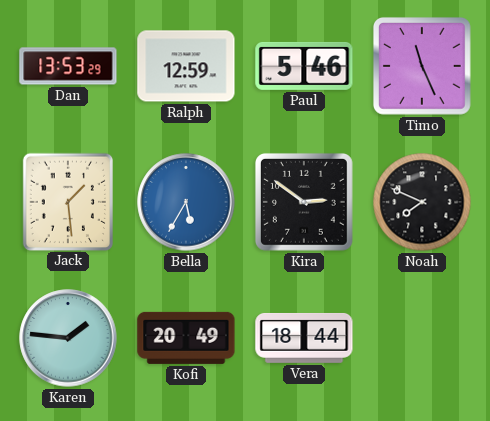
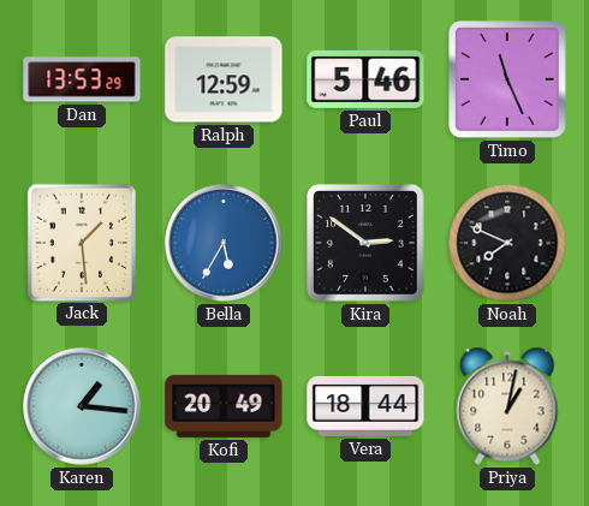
Karen: 1:46 -> 1:16
Priya: none -> 1:02
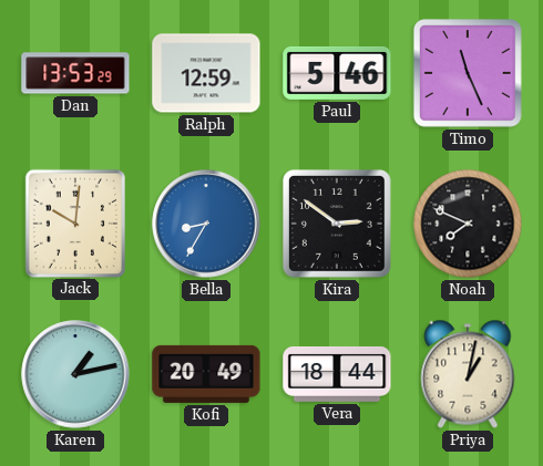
Jack: 1:29 -> 10:01
Bella: 5:35 -> 8:35
Karen: 1:16 -> 1:13
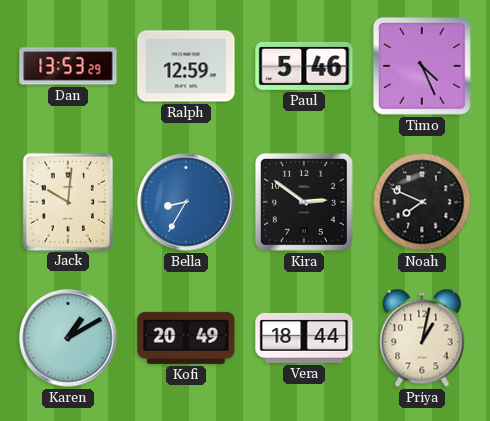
Timo: 11:26 -> 4:26
Karen: 1:13 -> 1:10
